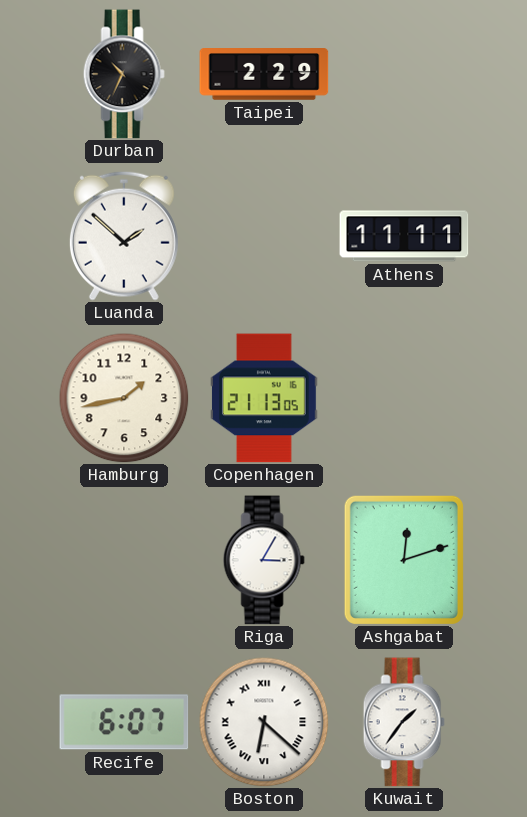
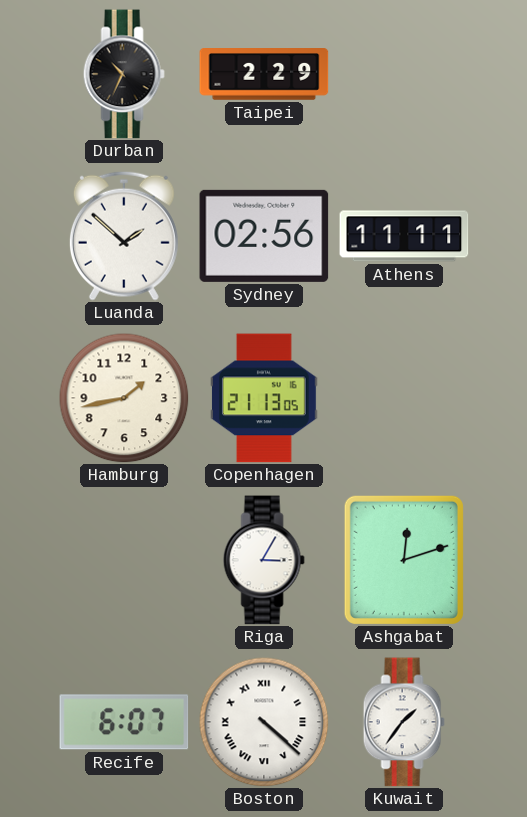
Sydney: none -> 02:56
Boston: 6:22 -> 4:22
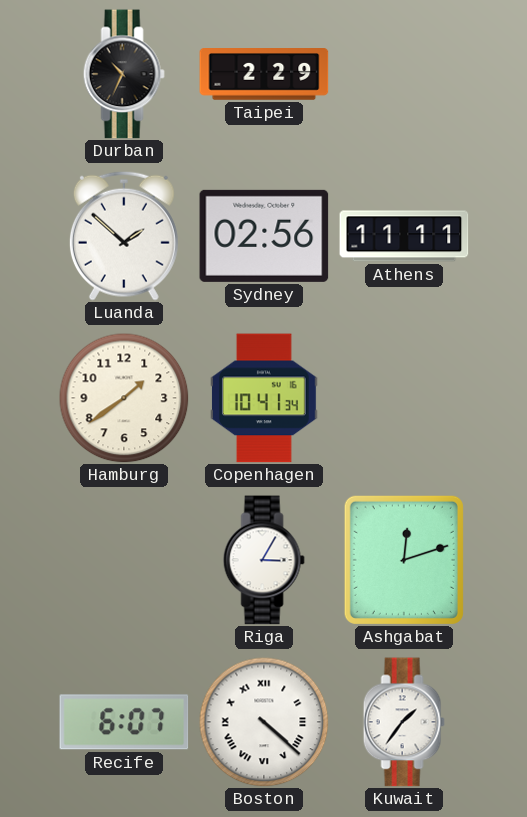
Hamburg: 1:43 -> 1:39
Copenhagen: 21:13 -> 10:41
